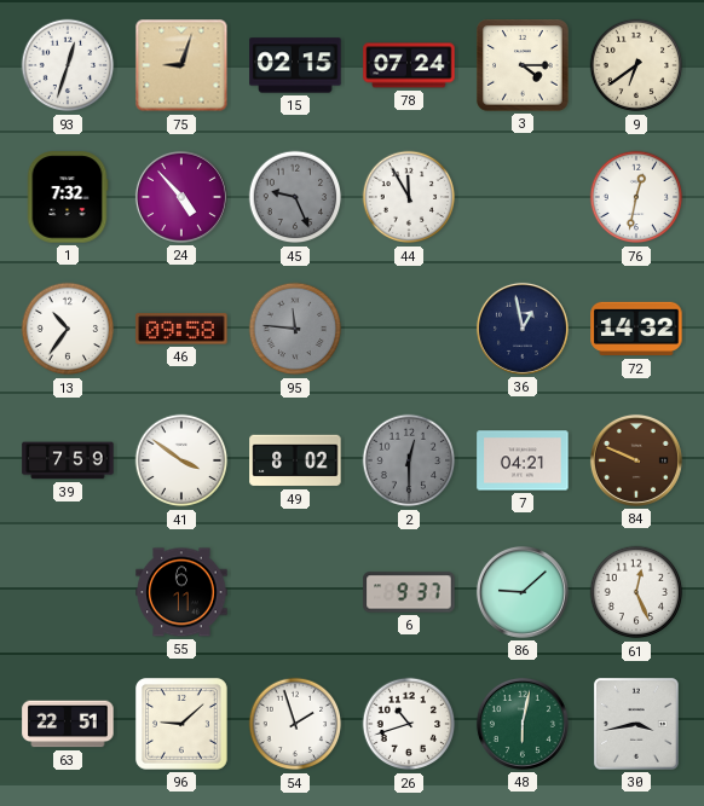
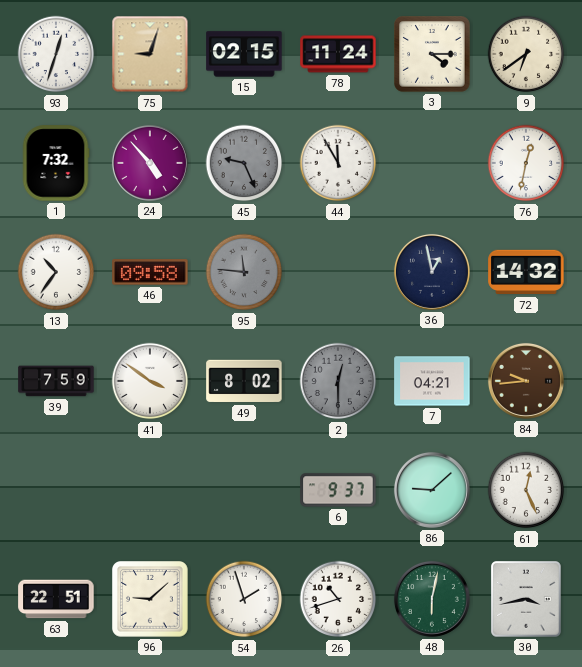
78: 07:24 -> 11:24
84: 9:49 -> 9:44
55: 6:11 -> none
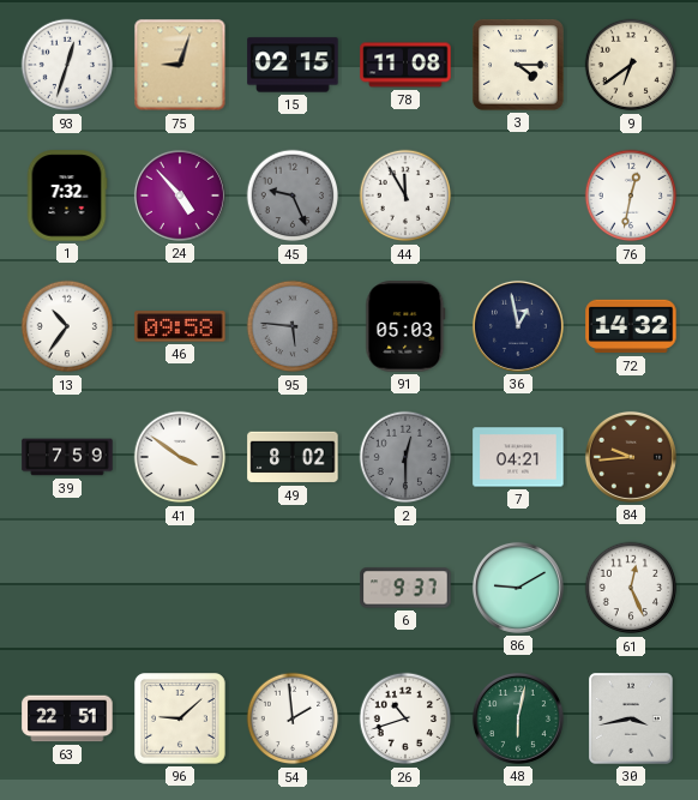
78: 11:24 -> 11:08
95: 11:46 -> 5:46
91: none -> 05:03
86: 9:08 -> 9:10
54: 1:57 -> 1:59
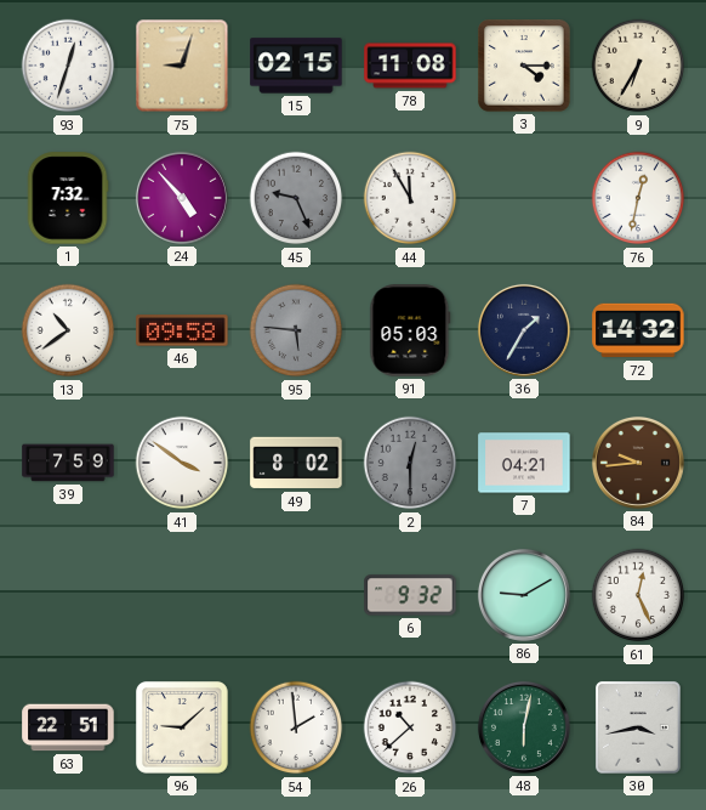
9: 6:39 -> 6:35
13: 10:36 -> 10:39
36: 12:58 -> 1:35
6: 9:37 -> 9:32
26: 10:42 -> 10:38
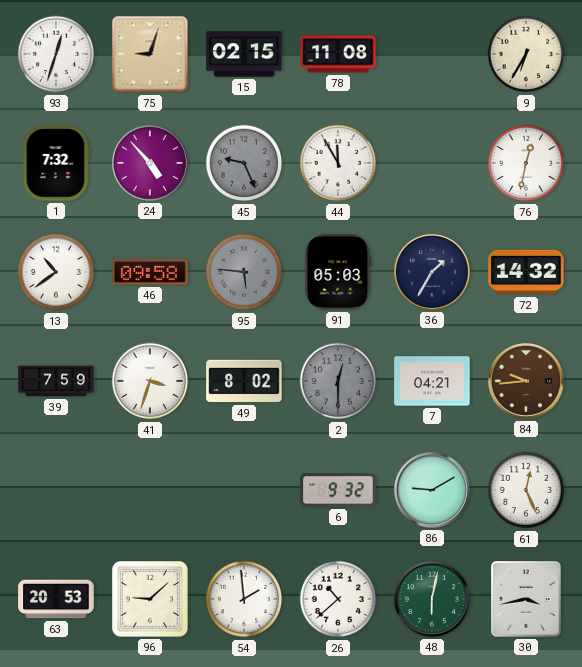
3: 4:15 -> none
41: 3:51 -> 3:33
63: 22:51 -> 20:53
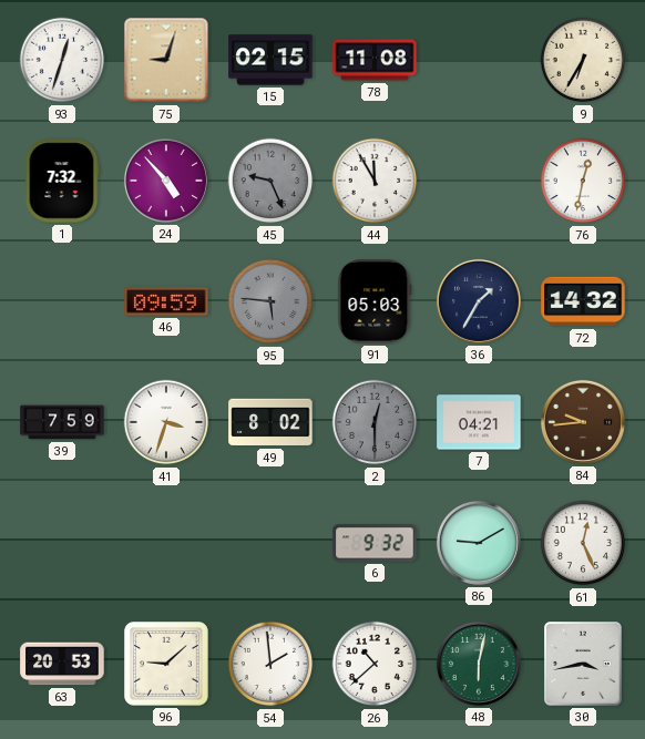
13: 10:39 -> none
46: 09:58 -> 09:59
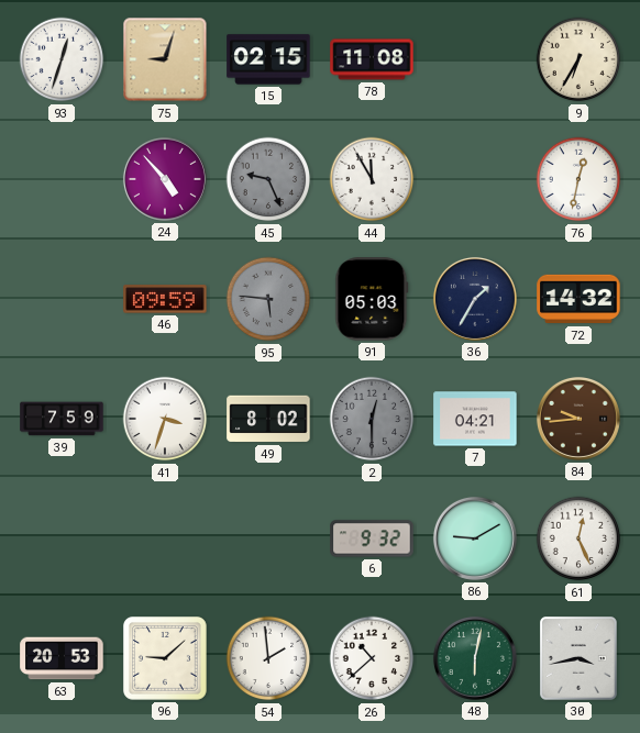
1: 7:32 -> none
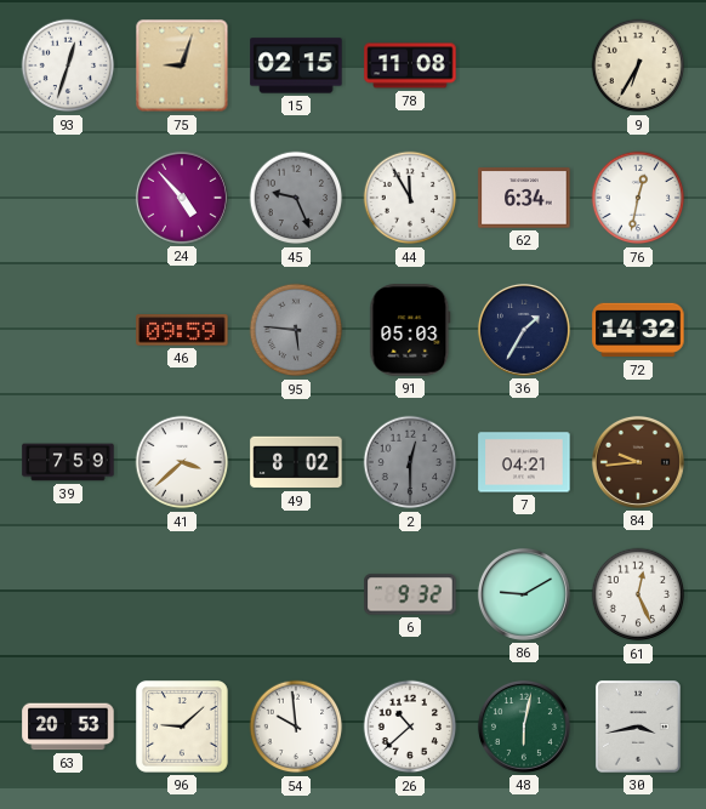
62: none -> 6:34
41: 3:33 -> 3:38
54: 1:59 -> 9:59
